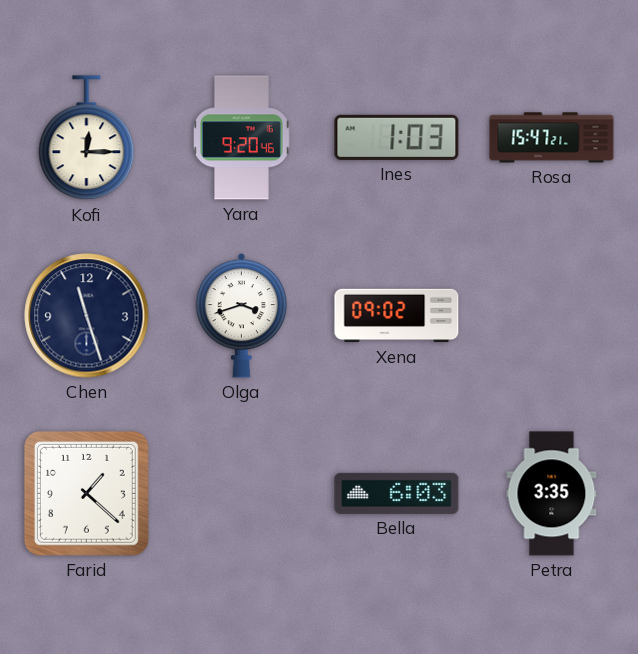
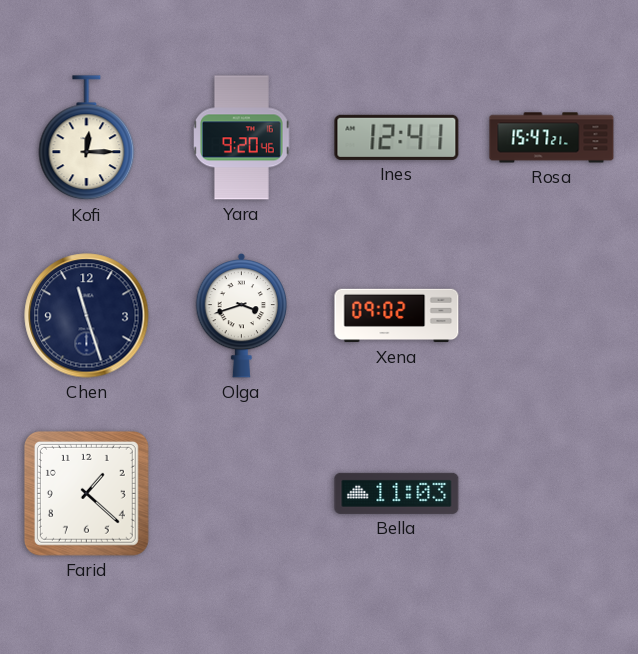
Ines: 1:03 -> 12:41
Bella: 6:03 -> 11:03
Petra: 3:35 -> none
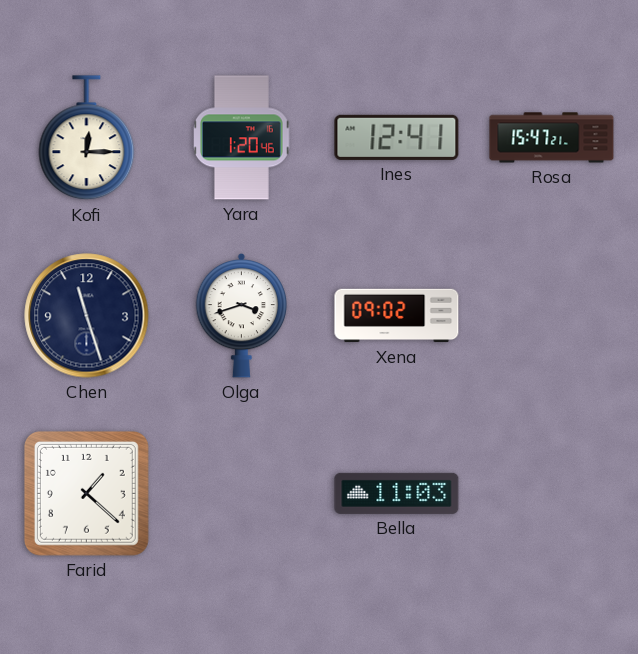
Yara: 9:20 -> 1:20
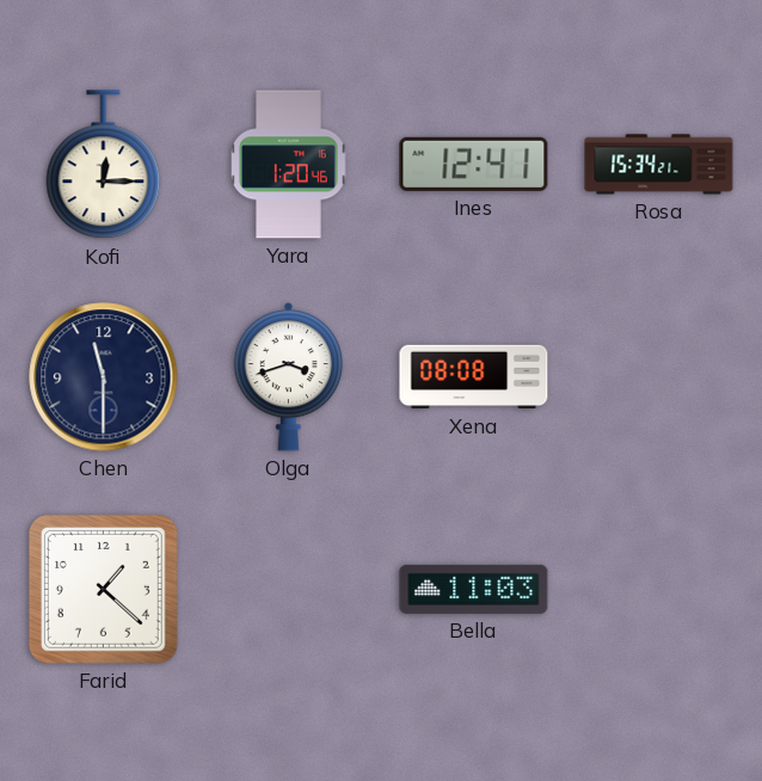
Rosa: 15:47 -> 15:34
Chen: 11:27 -> 11:30
Xena: 09:02 -> 08:08
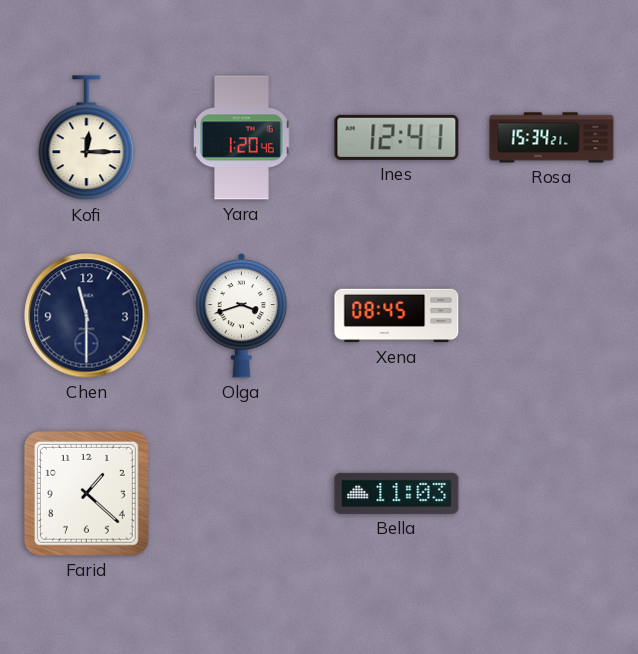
Xena: 08:08 -> 08:45
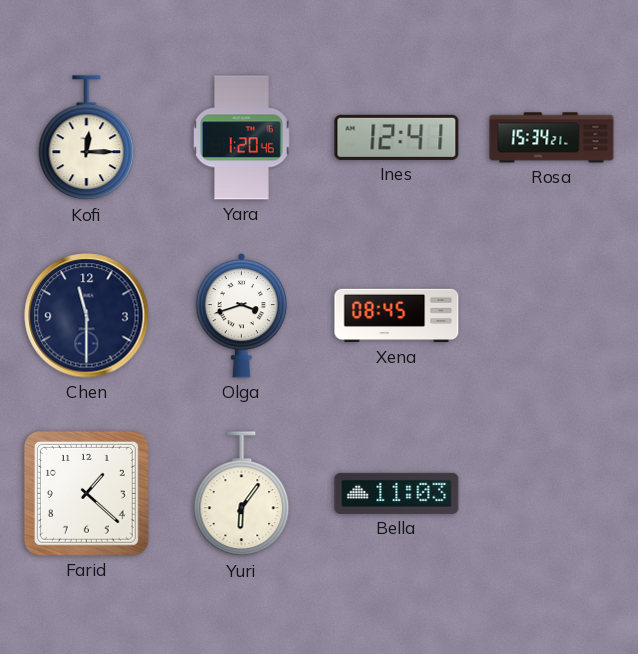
Yuri: none -> 6:06
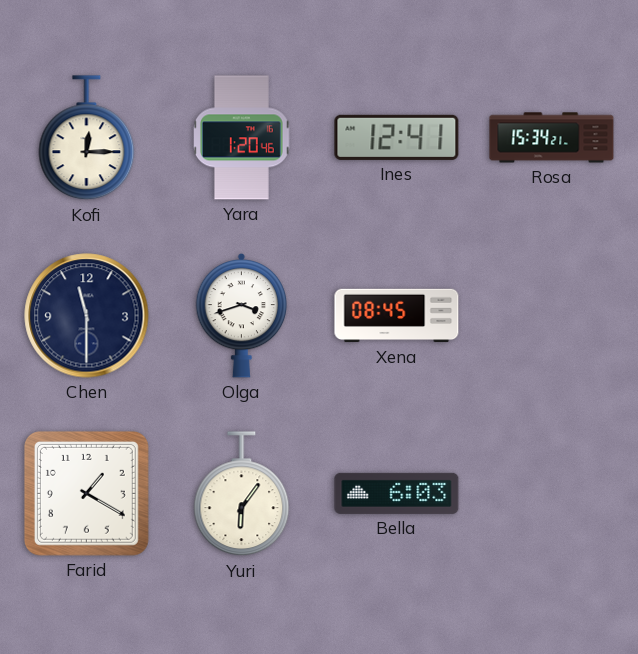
Farid: 1:22 -> 1:20
Bella: 11:03 -> 6:03
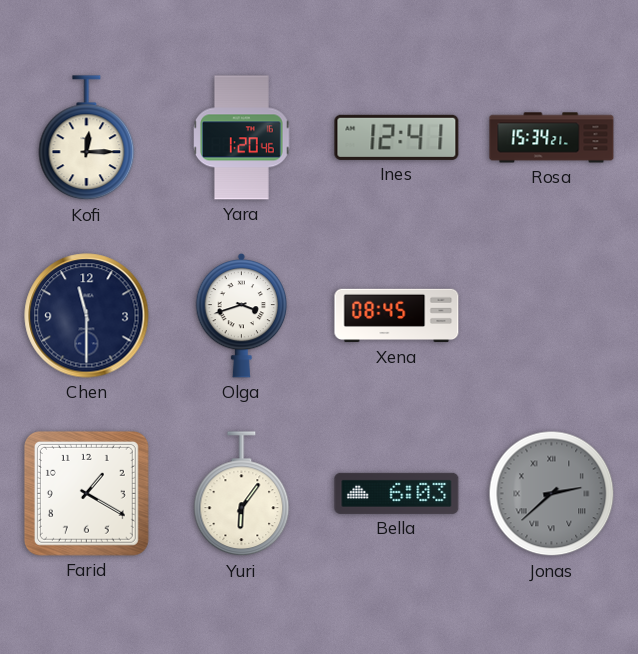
Jonas: none -> 2:38
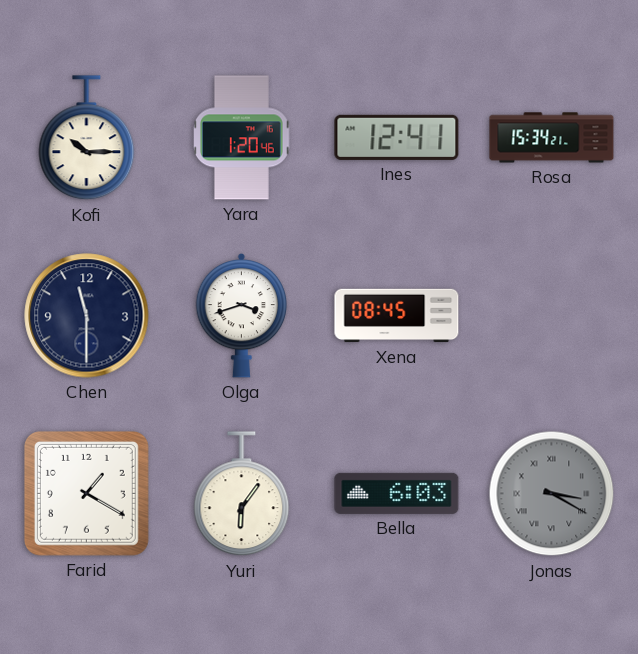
Kofi: 12:15 -> 10:15
Jonas: 2:38 -> 3:20
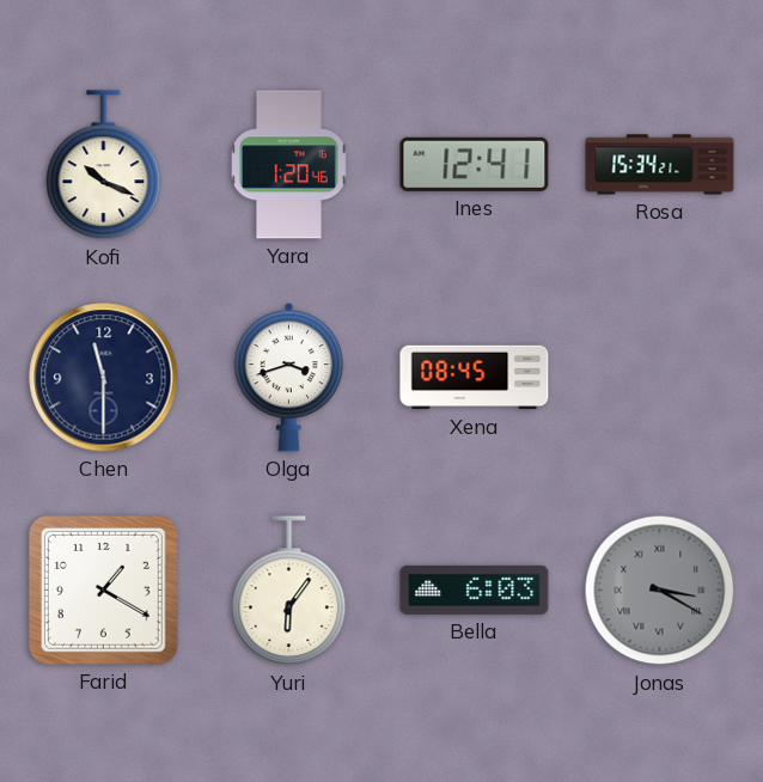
Kofi: 10:15 -> 10:19
